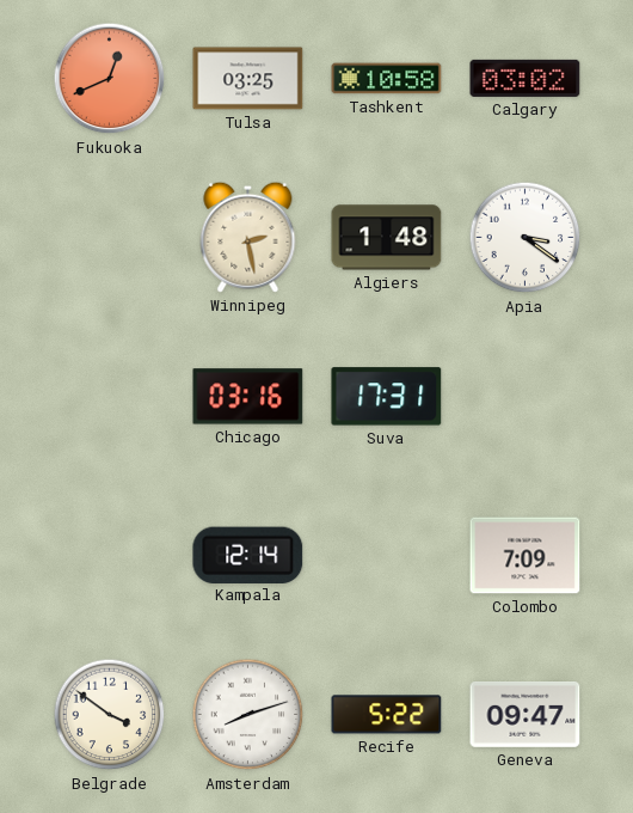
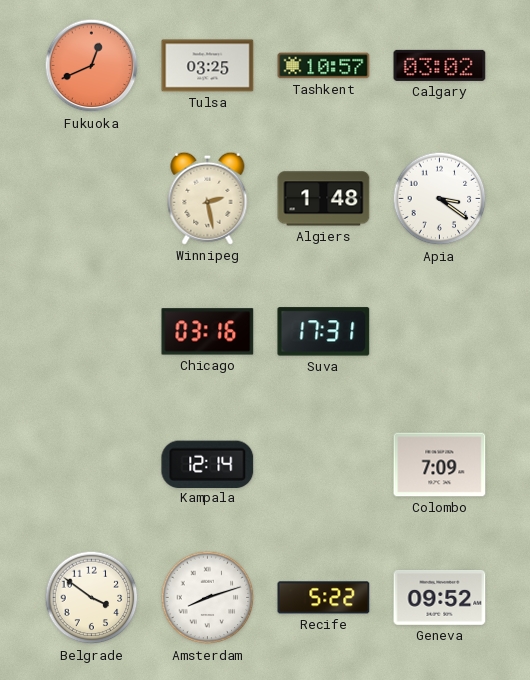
Tashkent: 10:58 -> 10:57
Geneva: 09:47 -> 09:52
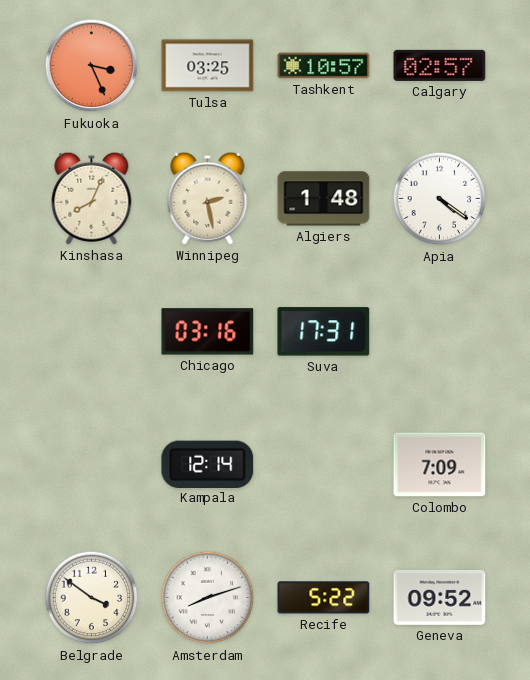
Fukuoka: 12:41 -> 3:26
Calgary: 03:02 -> 02:57
Kinshasa: none -> 8:04
Apia: 3:21 -> 4:21
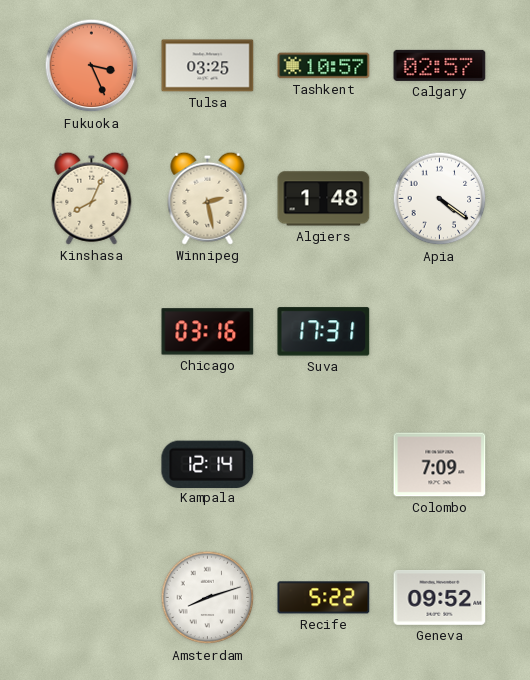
Belgrade: 3:51 -> none
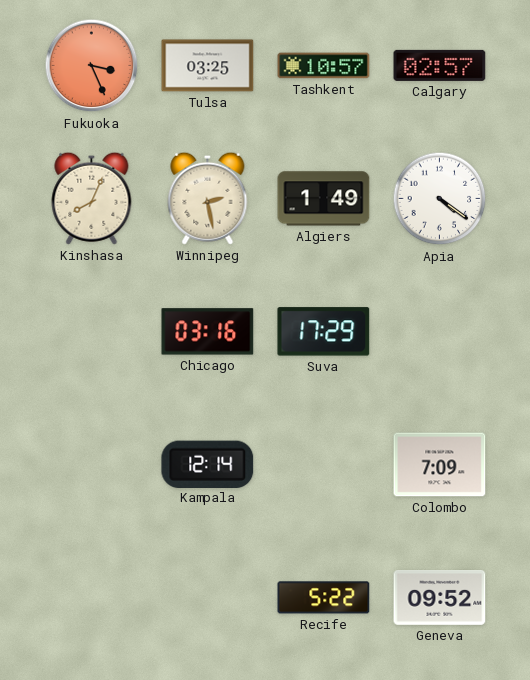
Algiers: 1:48 -> 1:49
Suva: 17:31 -> 17:29
Amsterdam: 8:12 -> none
